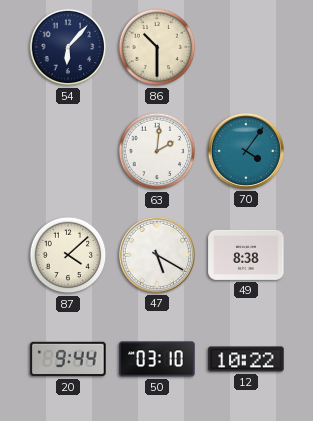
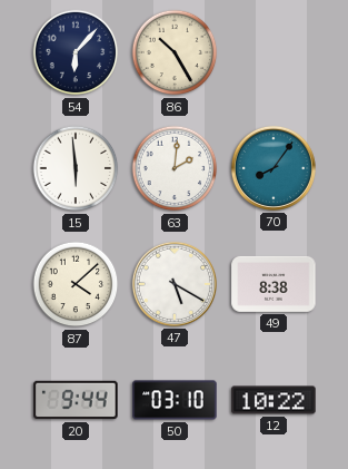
86: 10:30 -> 10:25
15: none -> 5:59
70: 4:06 -> 8:06
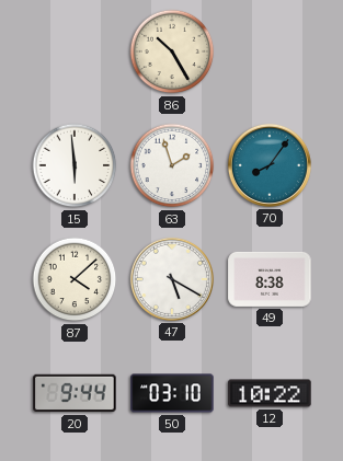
54: 6:07 -> none
63: 2:01 -> 1:57
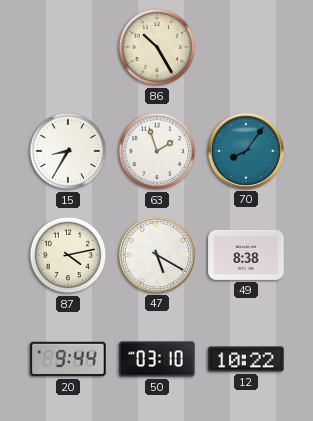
15: 5:59 -> 8:35
87: 4:08 -> 4:13
